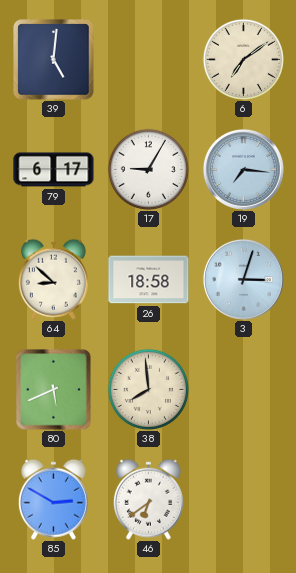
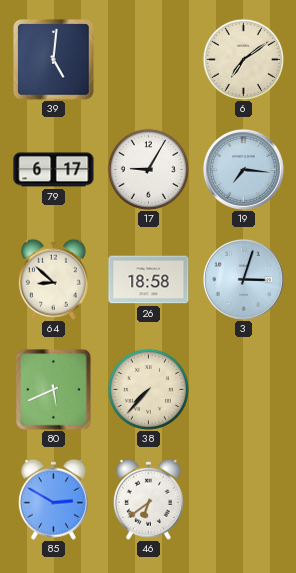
38: 7:59 -> 7:37
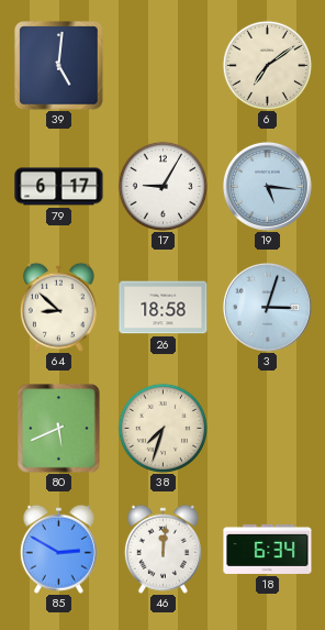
19: 7:16 -> 5:16
38: 7:37 -> 7:33
46: 6:39 -> 12:01
18: none -> 6:34
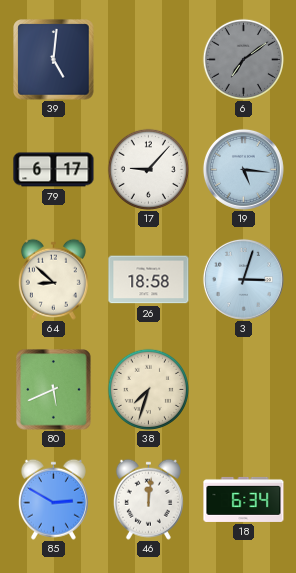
6 dial: cream -> grey
17: 9:05 -> 9:07
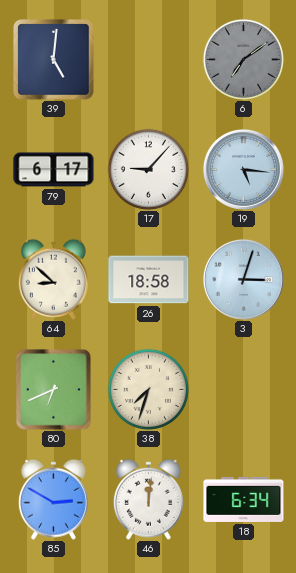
80: 5:41 -> 6:41
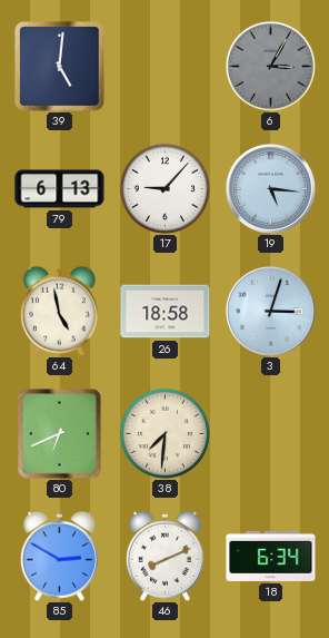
6: 7:09 -> 3:05
79: 6:17 -> 6:13
64: 8:52 -> 4:58
38: 7:33 -> 7:31
46: 12:01 -> 8:11
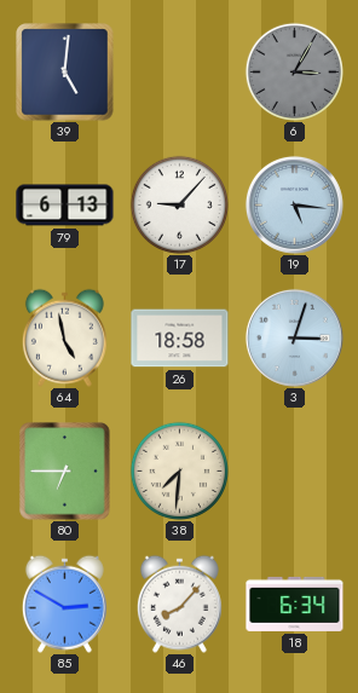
80: 6:41 -> 6:45
46: 8:11 -> 8:07
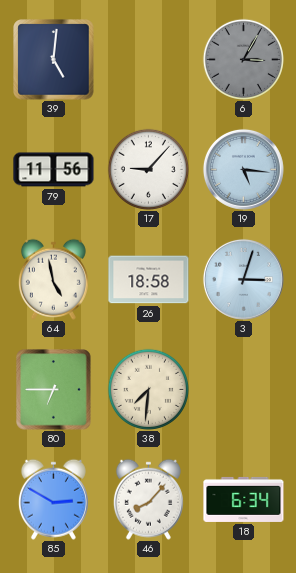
79: 6:13 -> 11:56
